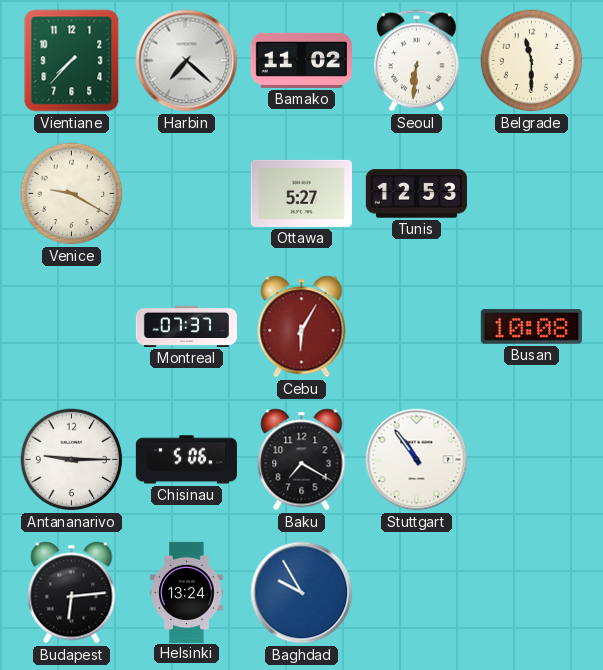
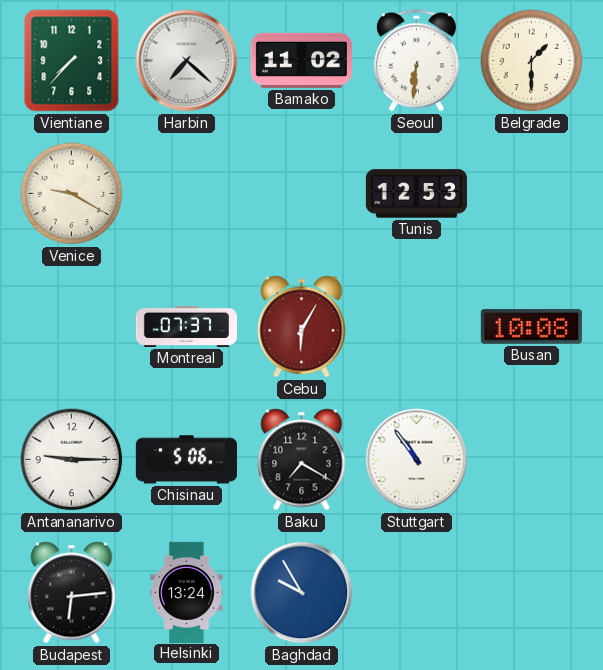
Belgrade: 11:30 -> 1:30
Ottawa: 5:27 -> none
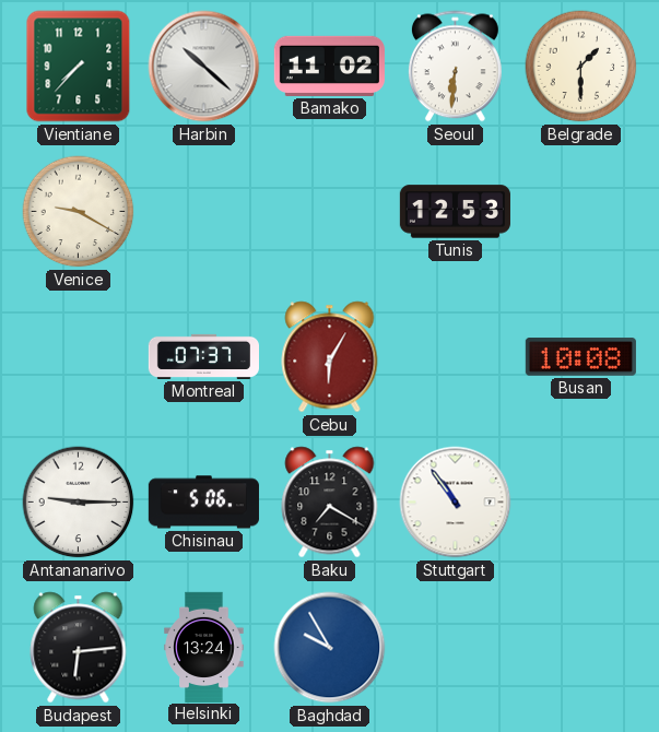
Harbin: 7:22 -> 10:22
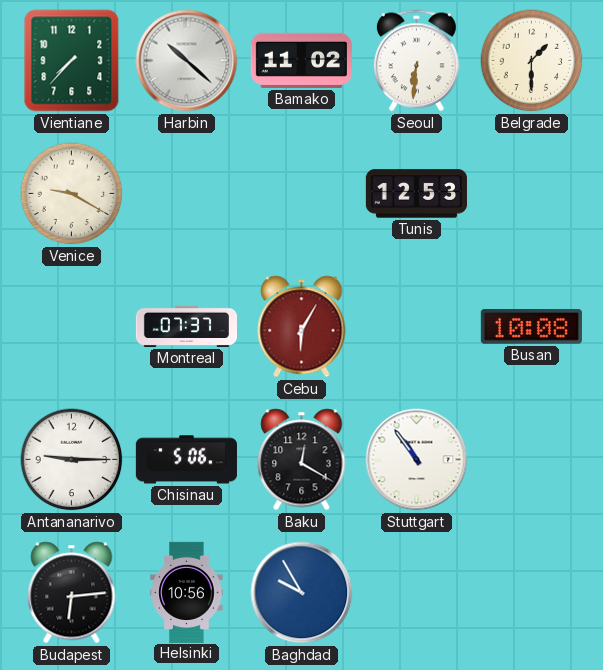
Baku: 7:20 -> 12:20
Helsinki: 13:24 -> 10:56
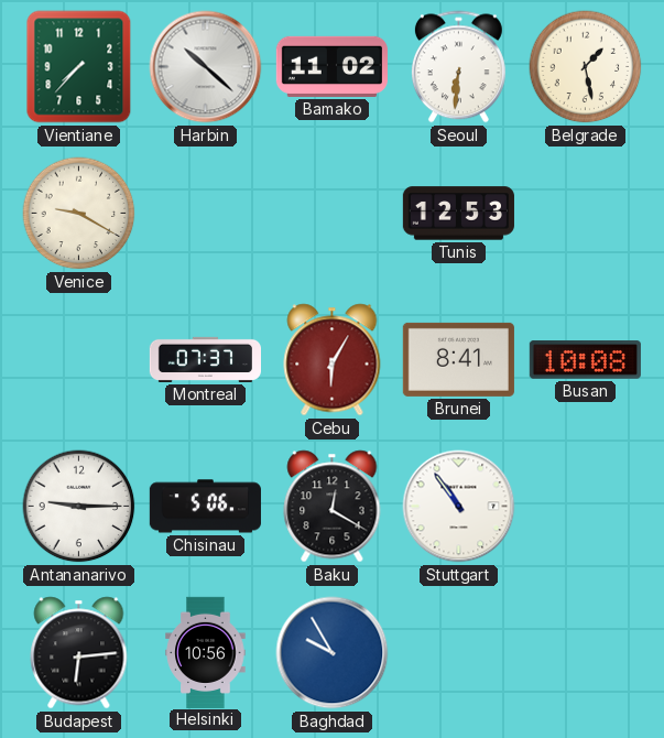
Belgrade: 1:30 -> 1:28
Brunei: none -> 8:41
